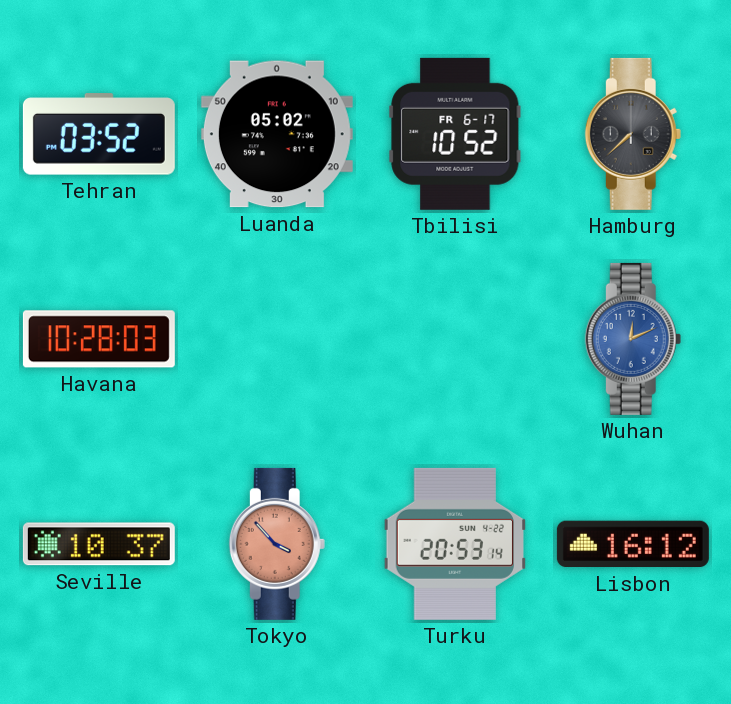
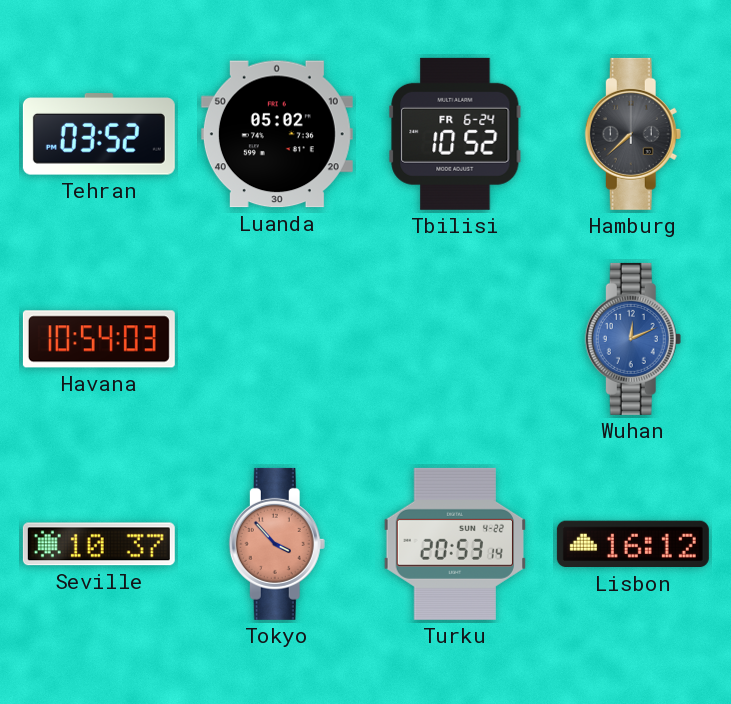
Tbilisi date: FR 6-17 -> FR 6-24
Havana: 10:28 -> 10:54
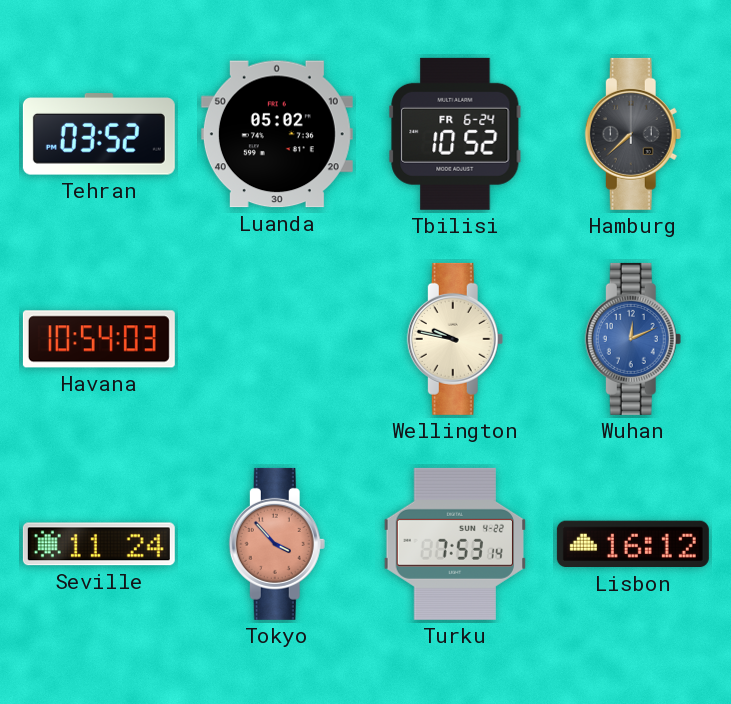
Wellington: none -> 9:47
Seville: 10:37 -> 11:24
Turku: 20:53 -> 7:53
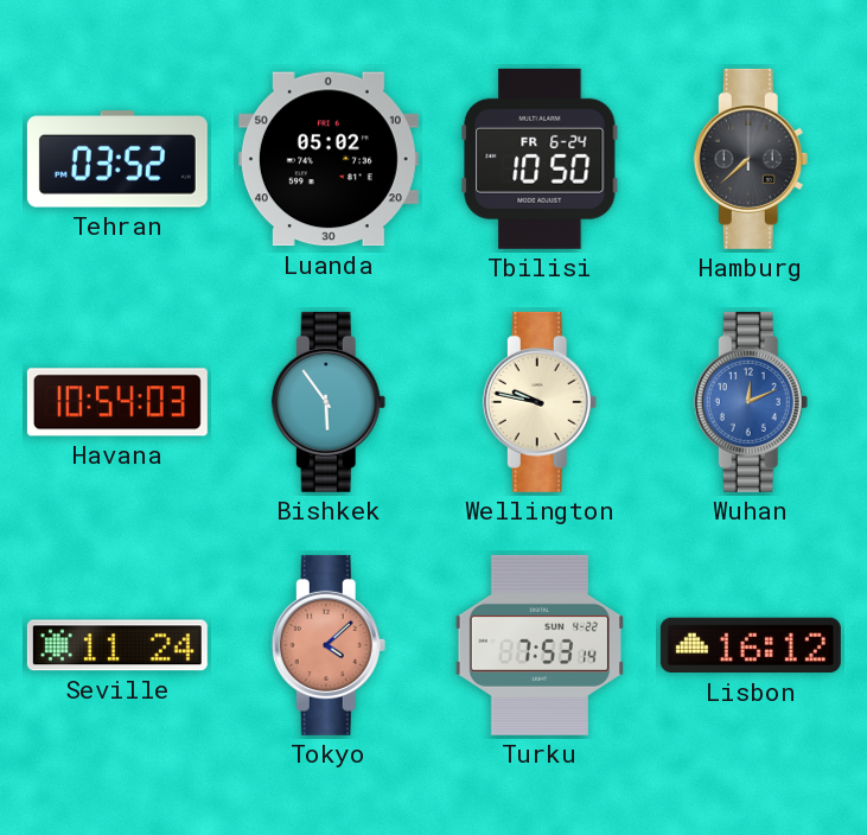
Tbilisi: 10:52 -> 10:50
Bishkek: none -> 5:54
Tokyo: 3:53 -> 4:08
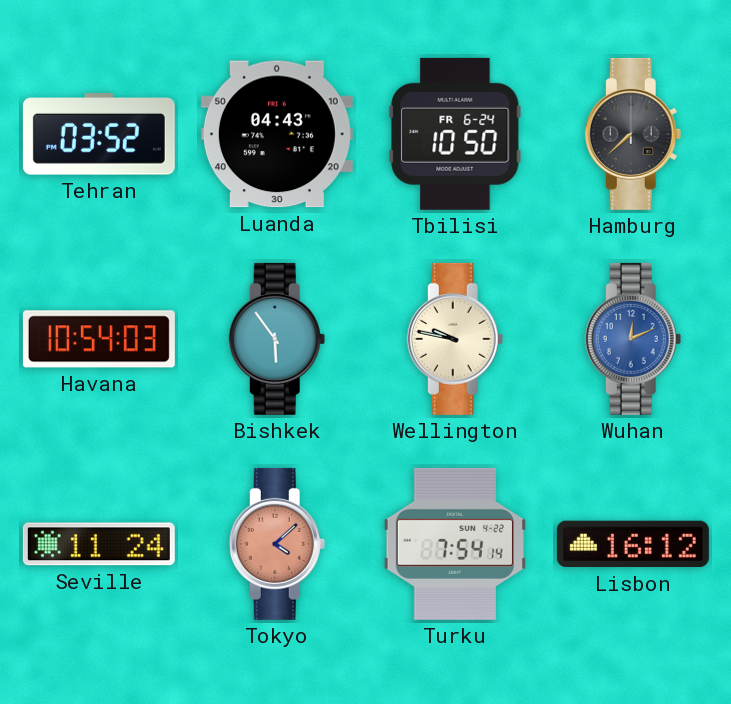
Luanda: 05:02 -> 04:43
Turku: 7:53 -> 7:54
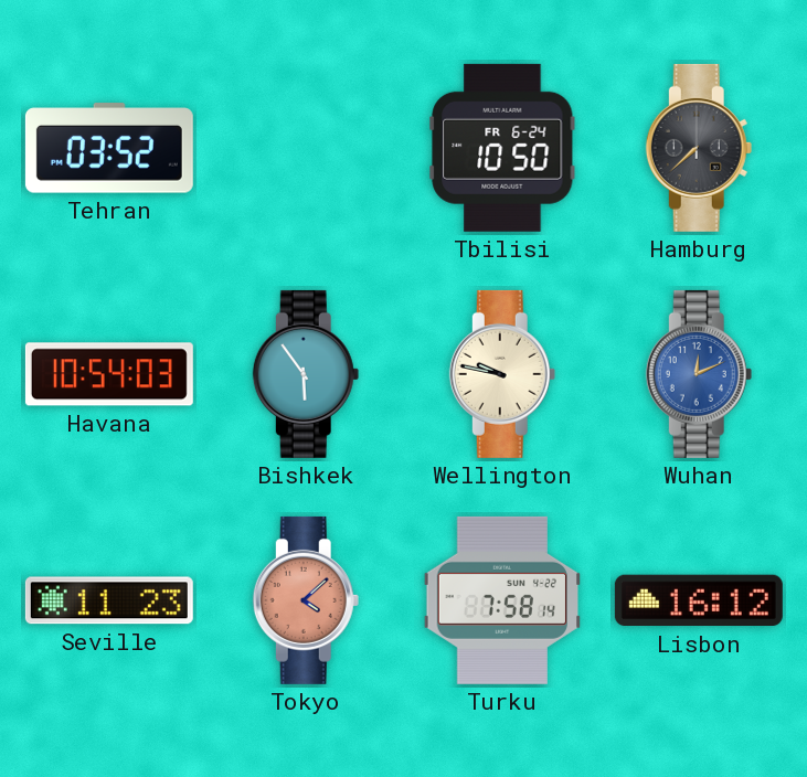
Luanda: 04:43 -> none
Seville: 11:24 -> 11:23
Turku: 7:54 -> 7:58
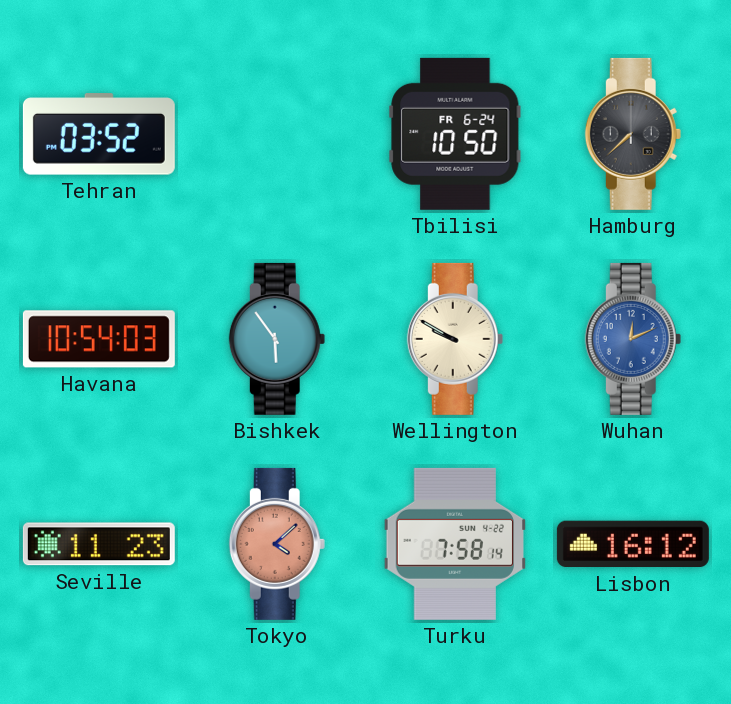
Wellington: 9:47 -> 9:50
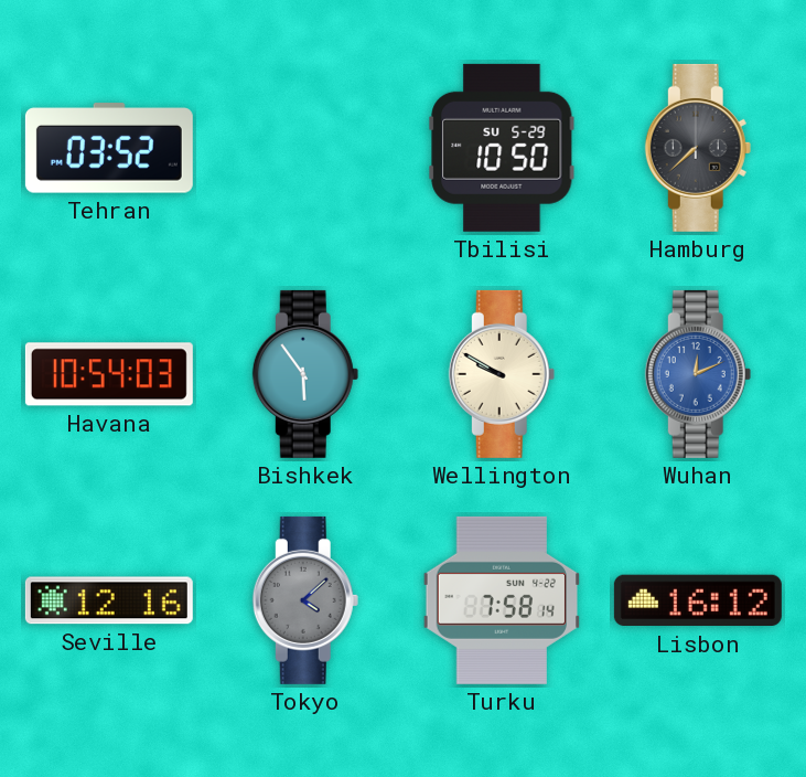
Tbilisi date: FR 6-24 -> SU 5-29
Seville: 11:23 -> 12:16
Tokyo dial: salmon -> grey
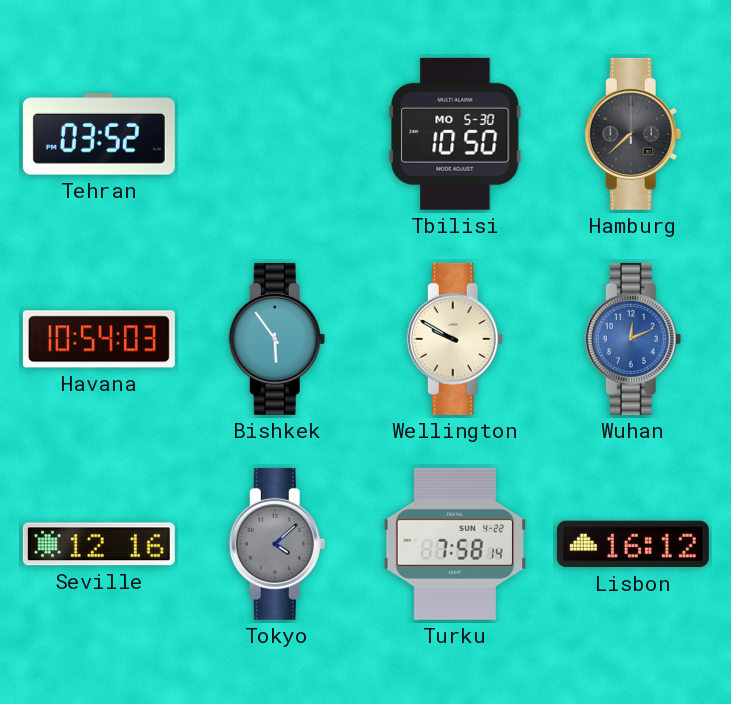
Tbilisi date: SU 5-29 -> MO 5-30
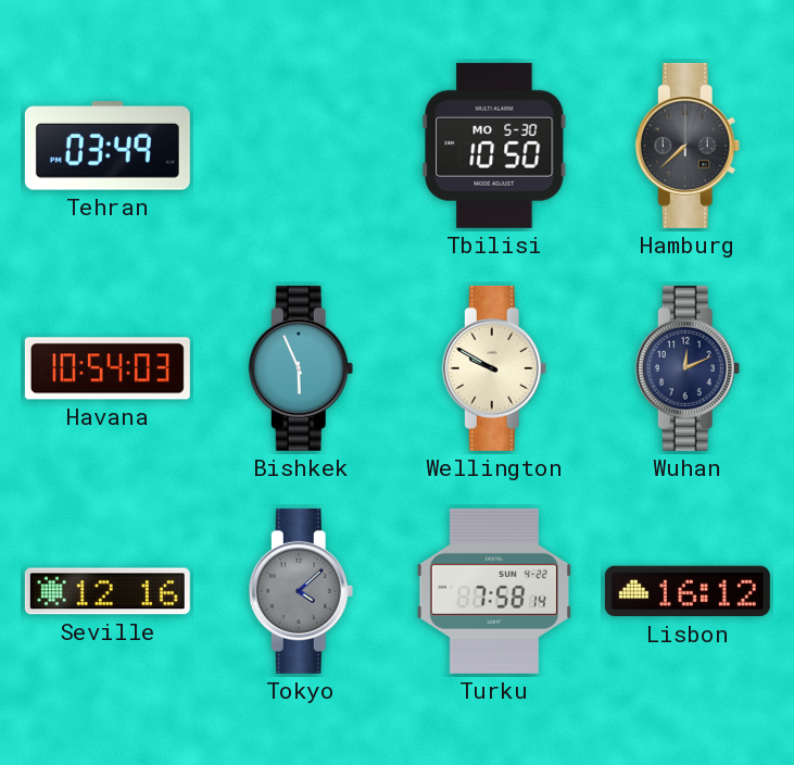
Tehran: 03:52 -> 03:49
Bishkek: 5:54 -> 5:56
Wuhan dial: blue -> navy
